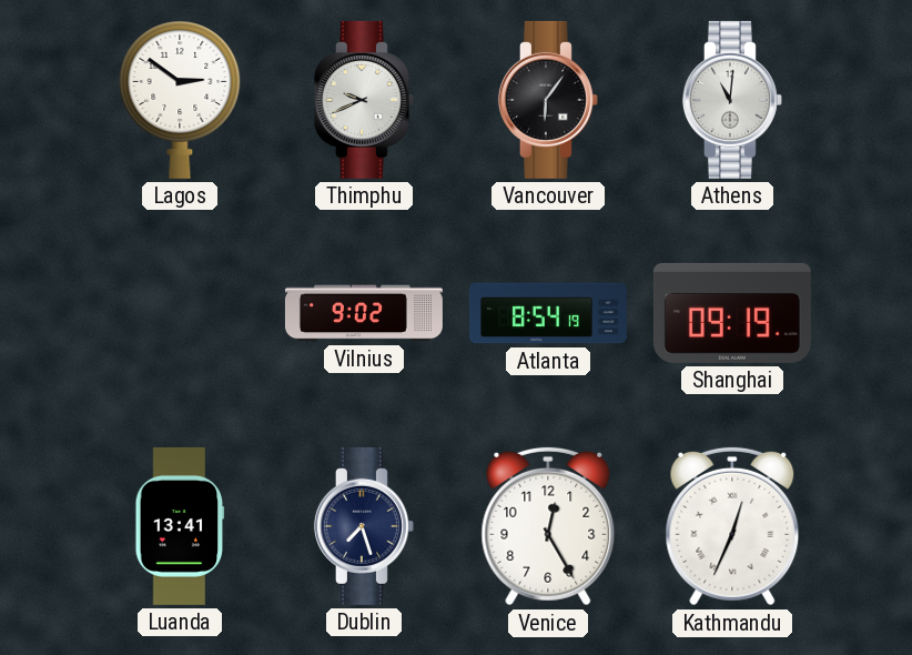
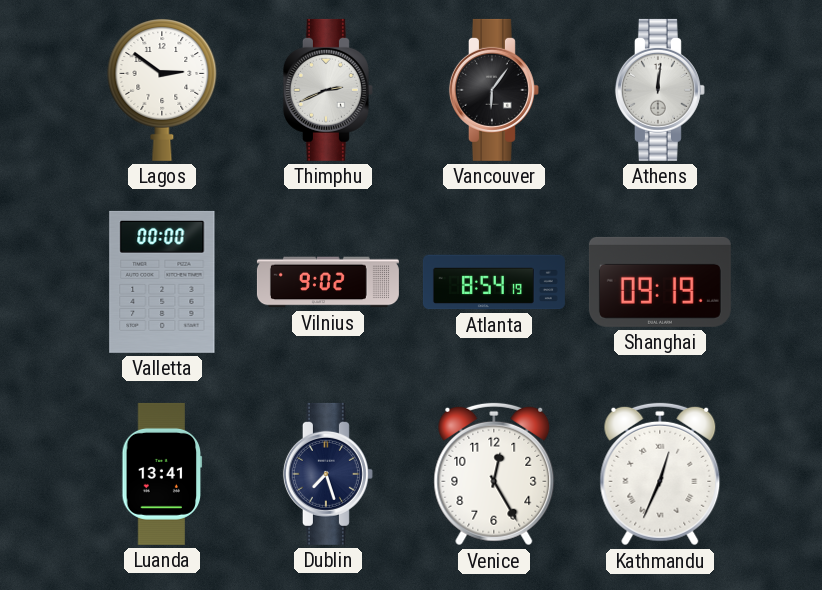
Thimphu: 9:41 -> 2:41
Athens: 11:01 -> 12:01
Valletta: none -> 00:00
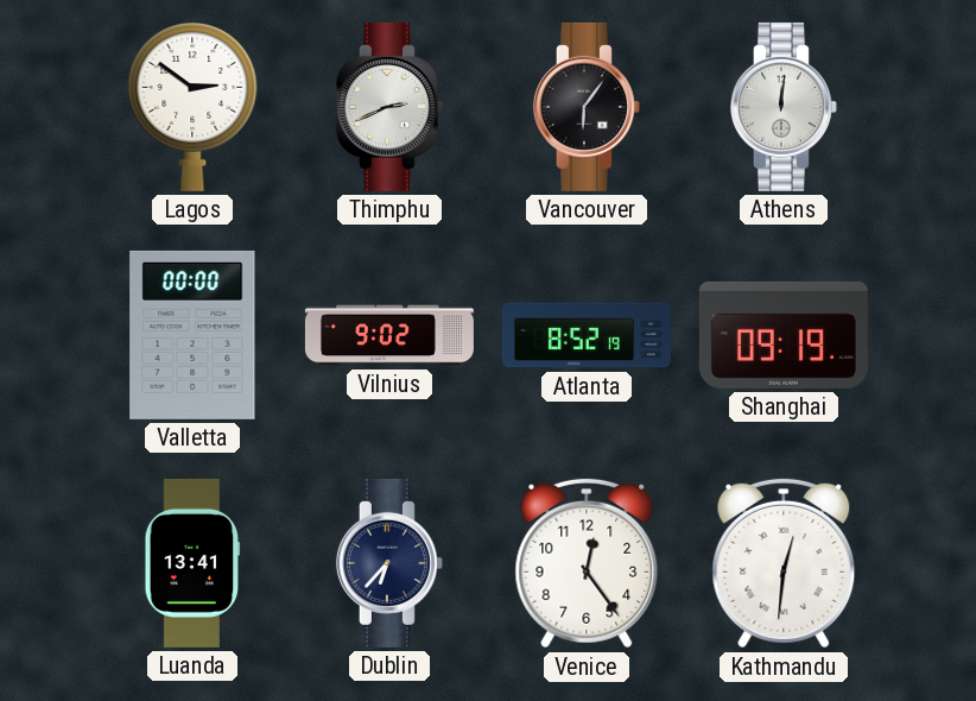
Atlanta: 8:54 -> 8:52
Dublin: 7:27 -> 6:37
Venice: 12:25 -> 12:24
Kathmandu: 12:34 -> 12:31
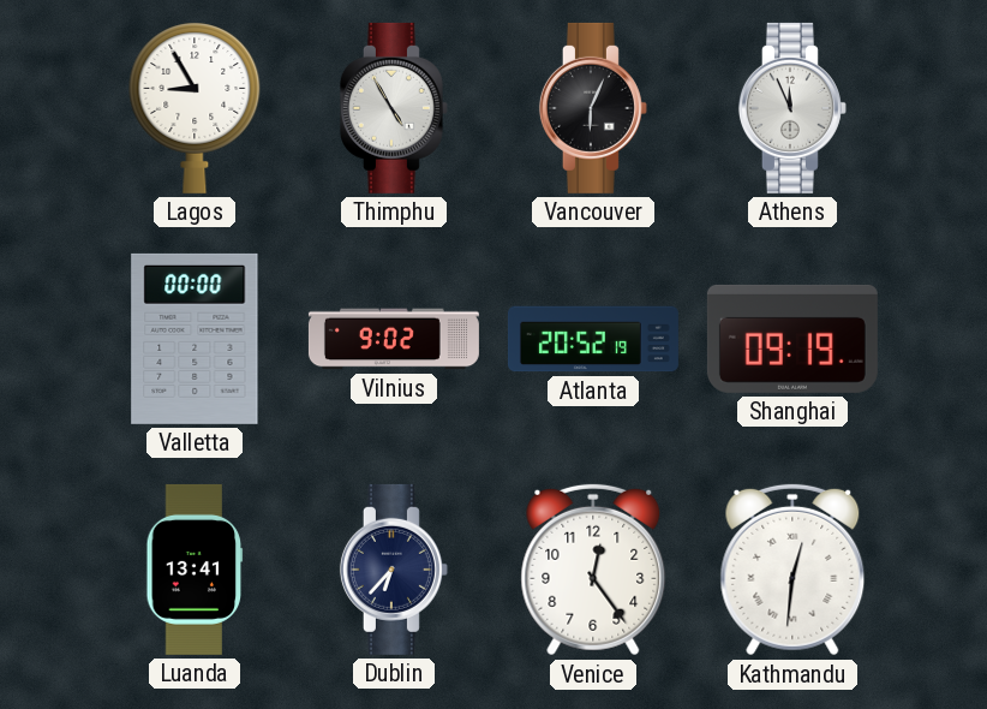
Lagos: 2:51 -> 8:55
Thimphu: 2:41 -> 4:55
Vancouver: 6:06 -> 6:04
Athens: 12:01 -> 11:56
Atlanta: 8:52 -> 20:52
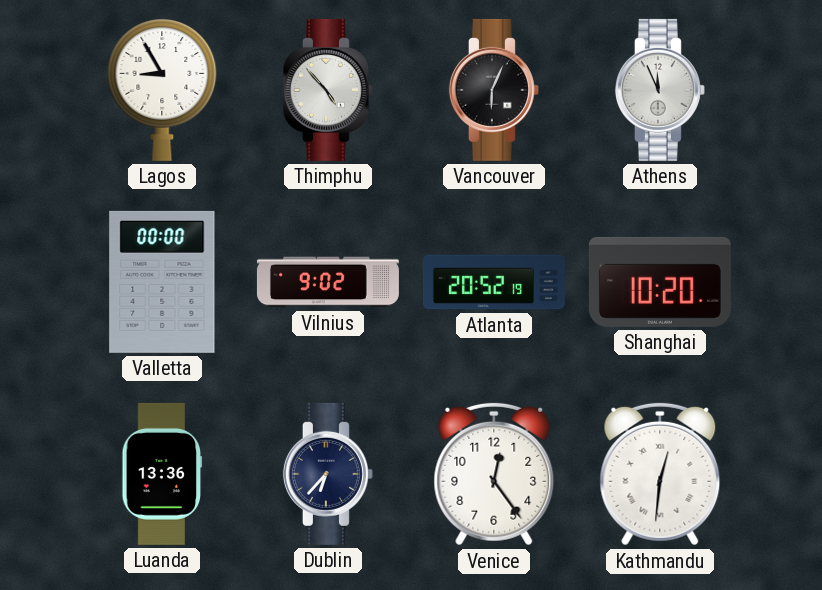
Thimphu: 4:55 -> 4:53
Shanghai: 09:19 -> 10:20
Luanda: 13:41 -> 13:36
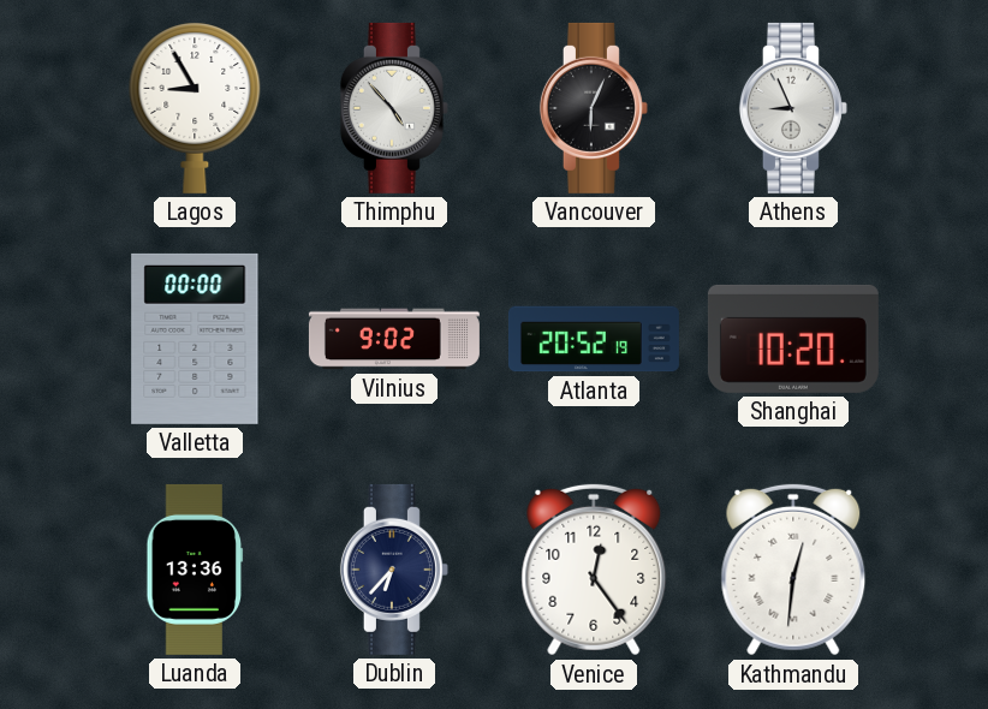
Athens: 11:56 -> 8:56
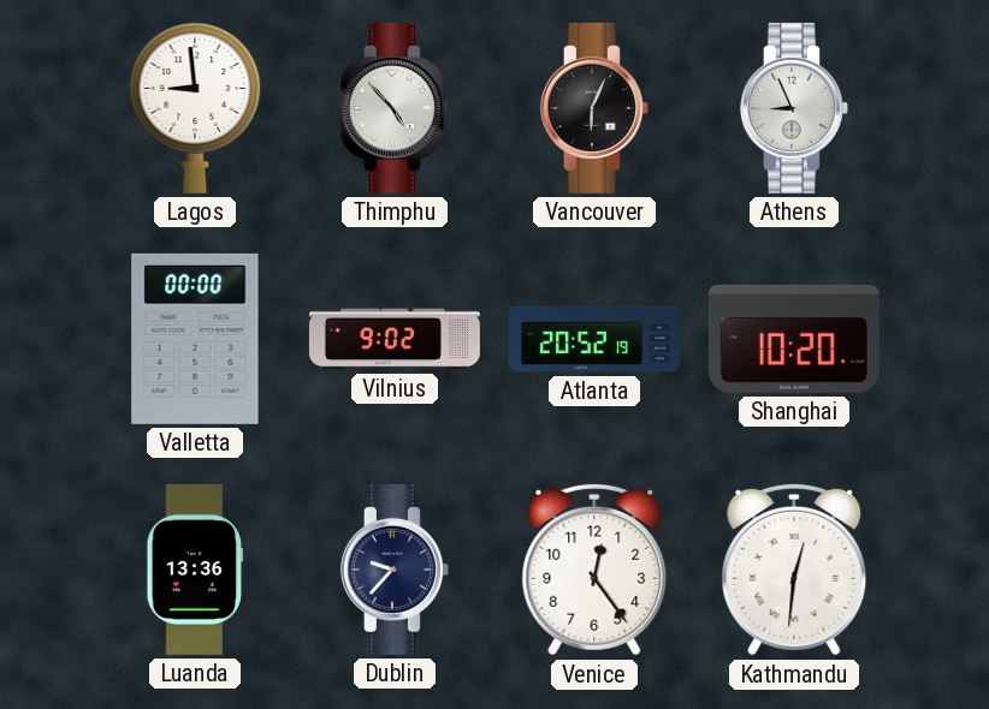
Lagos: 8:55 -> 8:59
Dublin: 6:37 -> 9:37
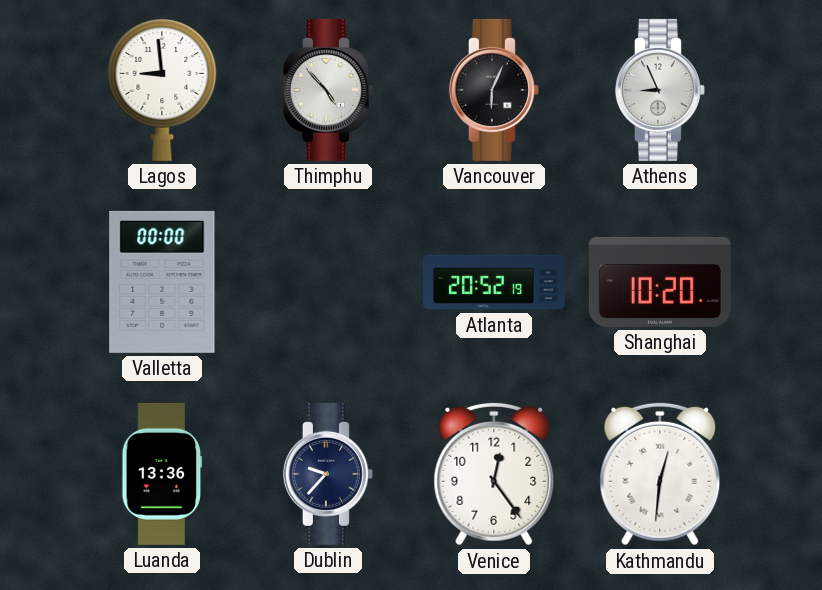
Vilnius: 9:02 -> none
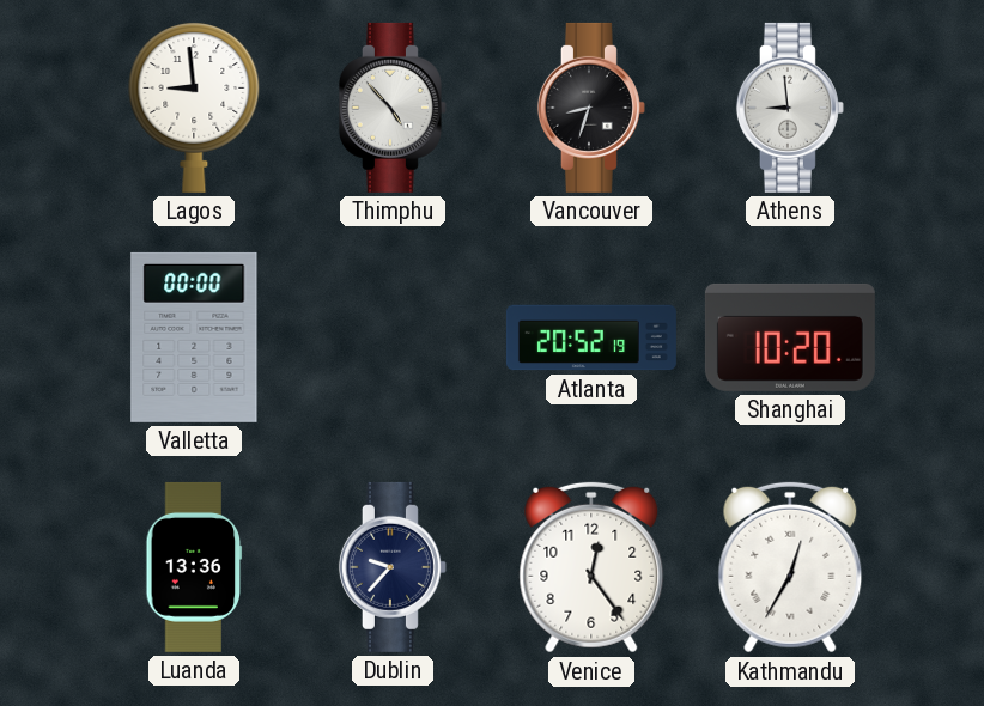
Vancouver: 6:04 -> 8:33
Athens: 8:56 -> 8:59
Kathmandu: 12:31 -> 12:35
